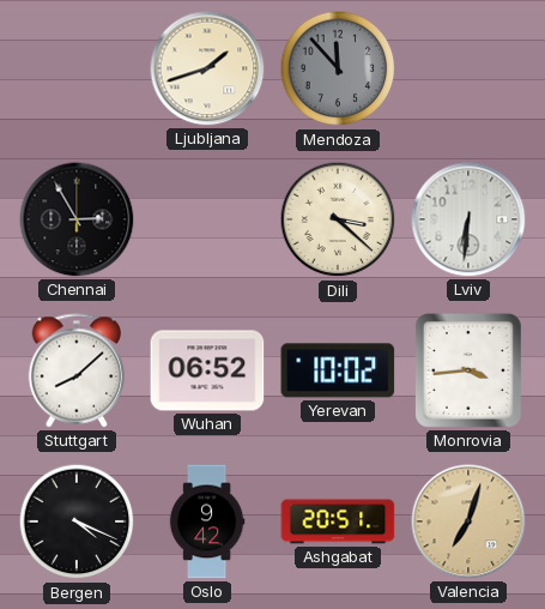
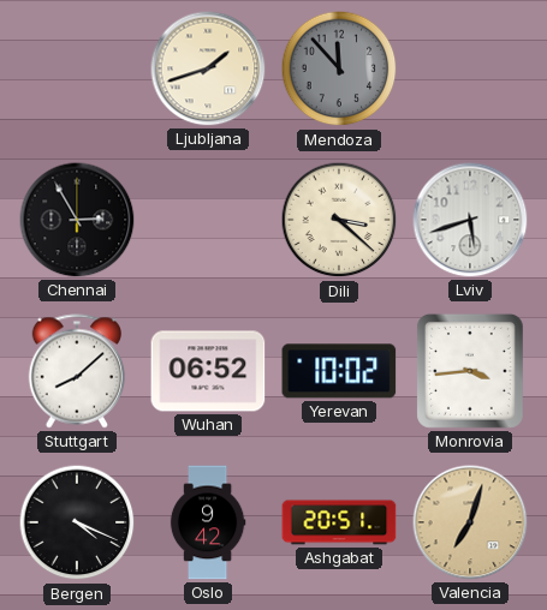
Lviv: 6:31 -> 5:42
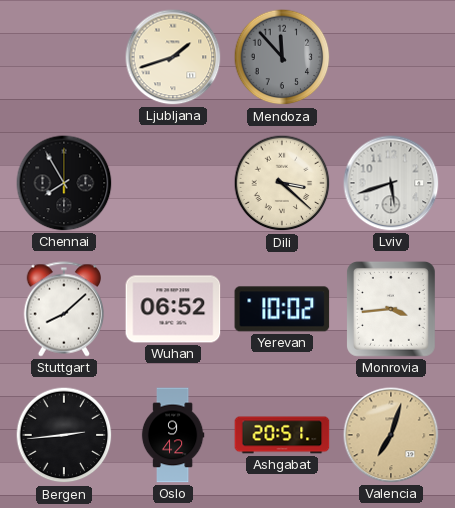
Chennai: 2:55 -> 7:55
Bergen: 4:19 -> 2:44
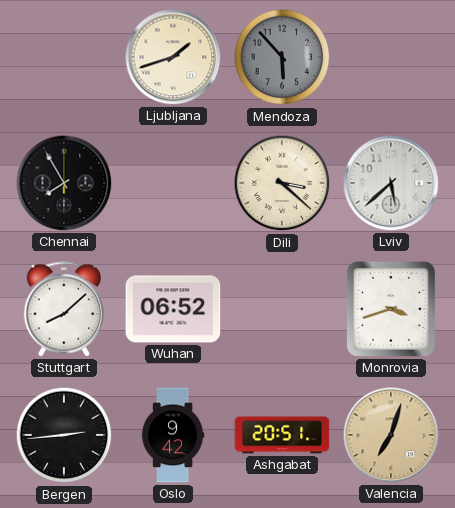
Mendoza: 11:53 -> 5:53
Lviv: 5:42 -> 5:38
Yerevan: 10:02 -> none
Monrovia: 3:44 -> 3:42
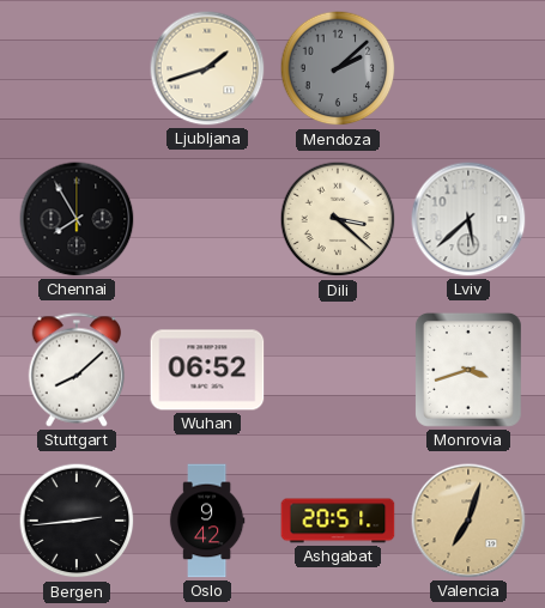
Mendoza: 5:53 -> 2:08
